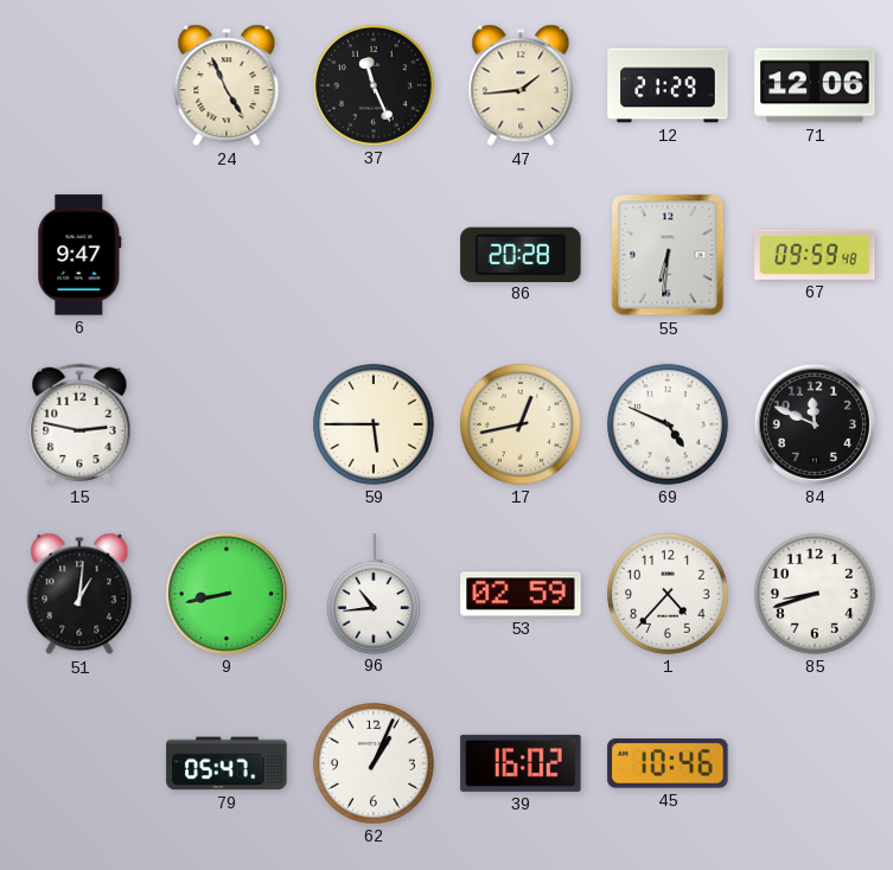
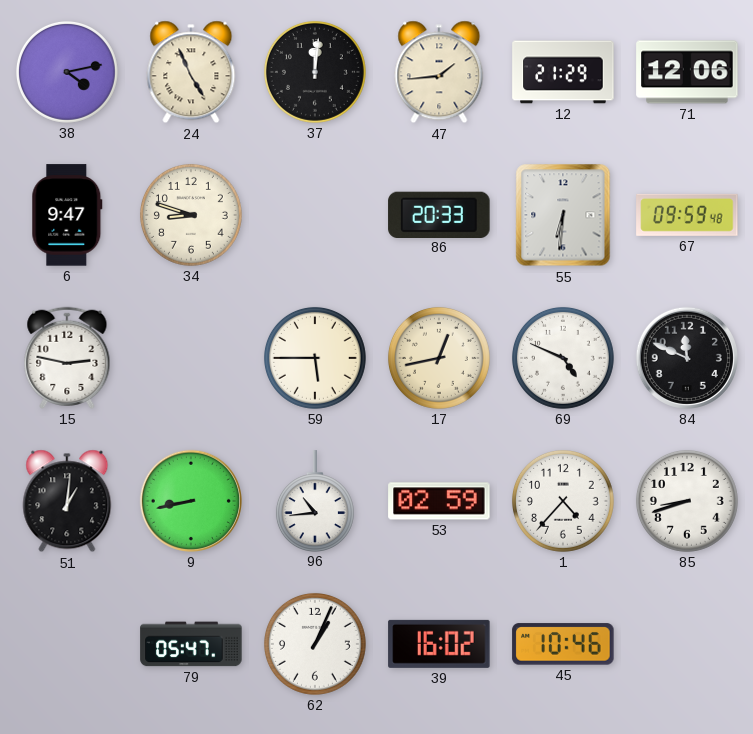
38: none -> 4:13
37: 11:26 -> 12:01
34: none -> 8:48
86: 20:28 -> 20:33
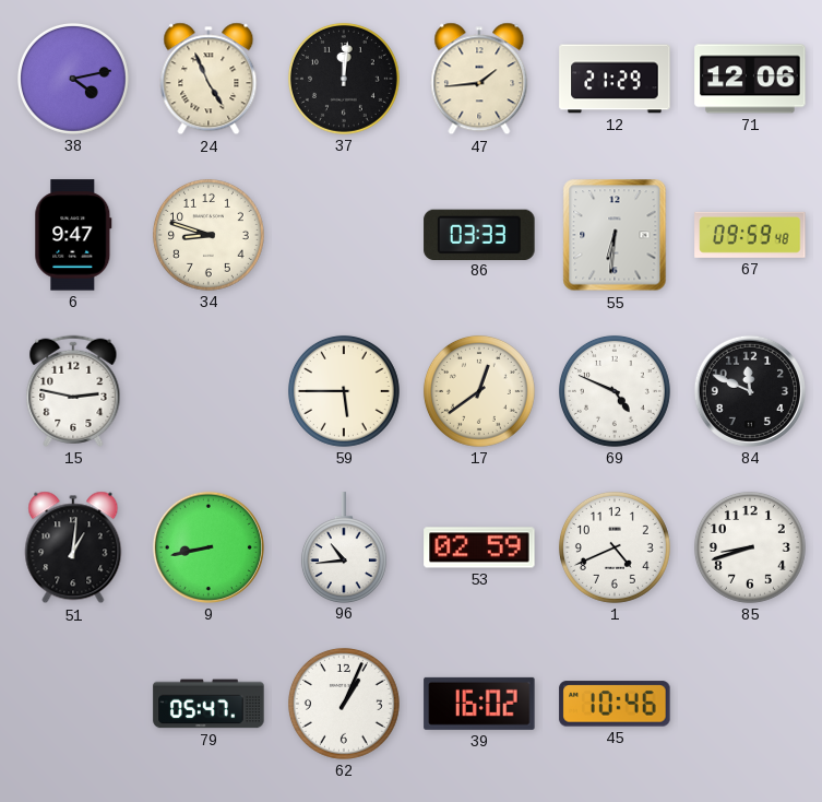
86: 20:33 -> 03:33
17: 12:43 -> 12:39
1: 4:37 -> 4:41
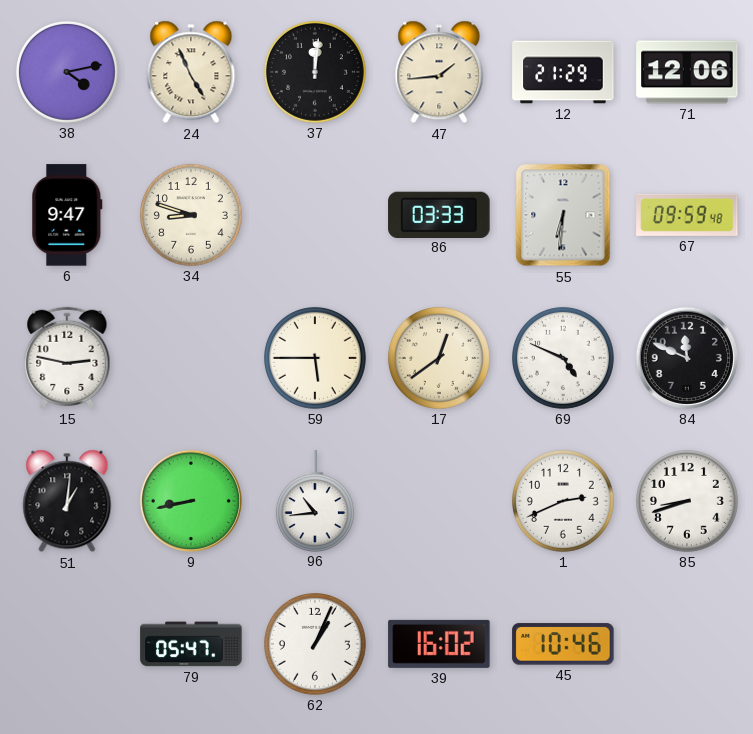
53: 02:59 -> none
1: 4:41 -> 2:41
